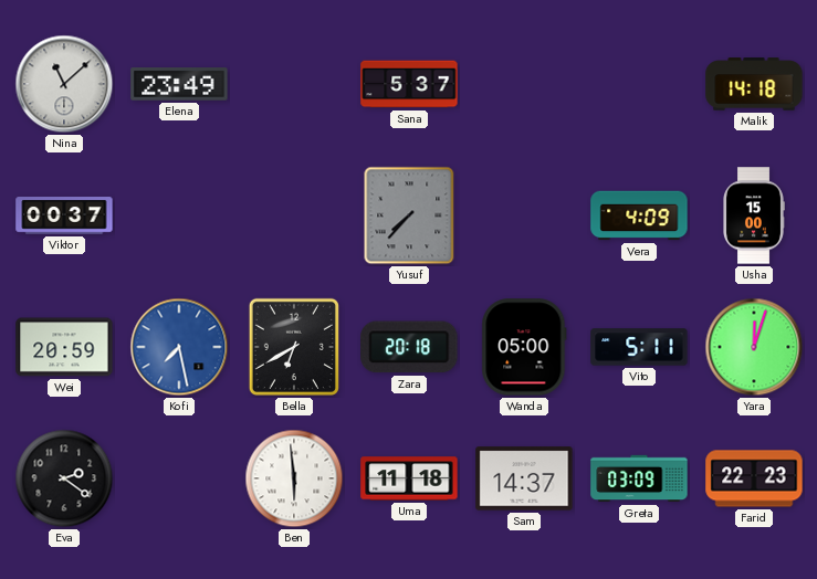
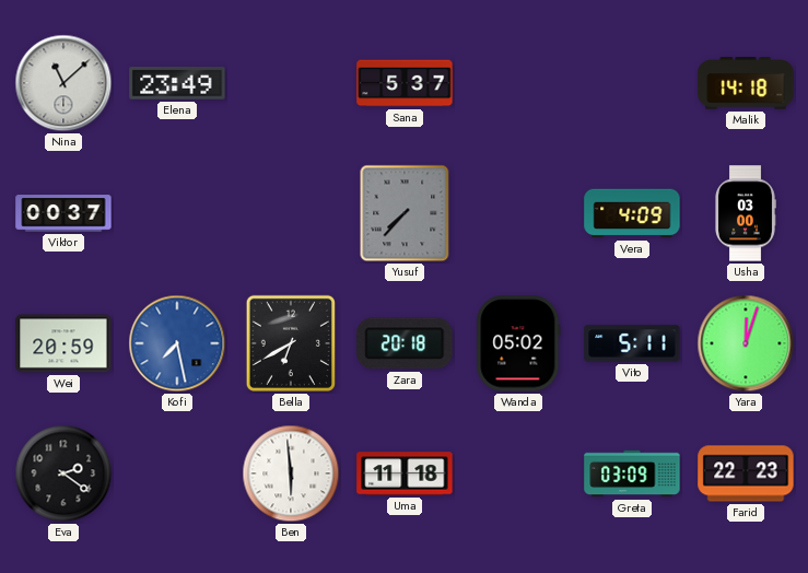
Usha: 15:00 -> 03:00
Wanda: 05:00 -> 05:02
Sam: 14:37 -> none
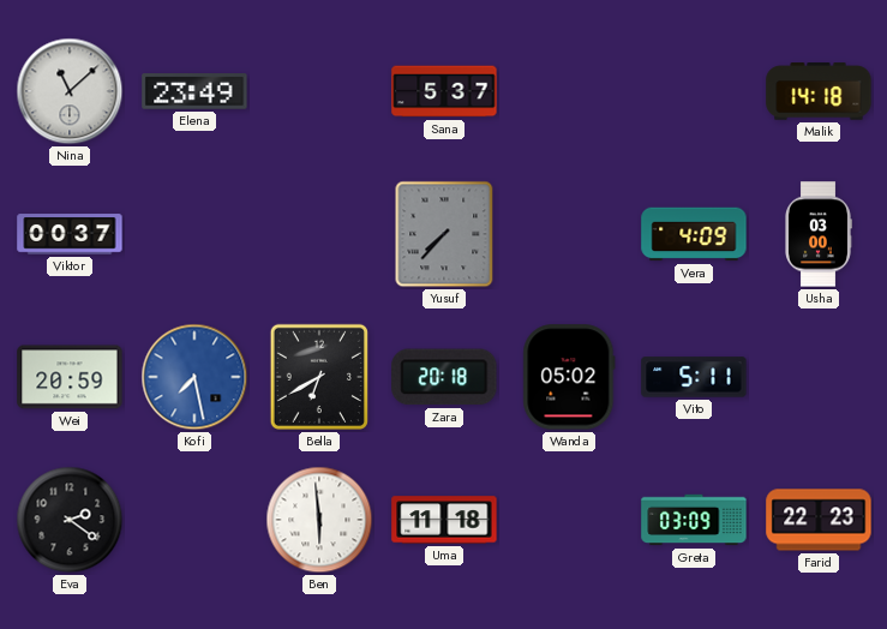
Yara: 12:03 -> none
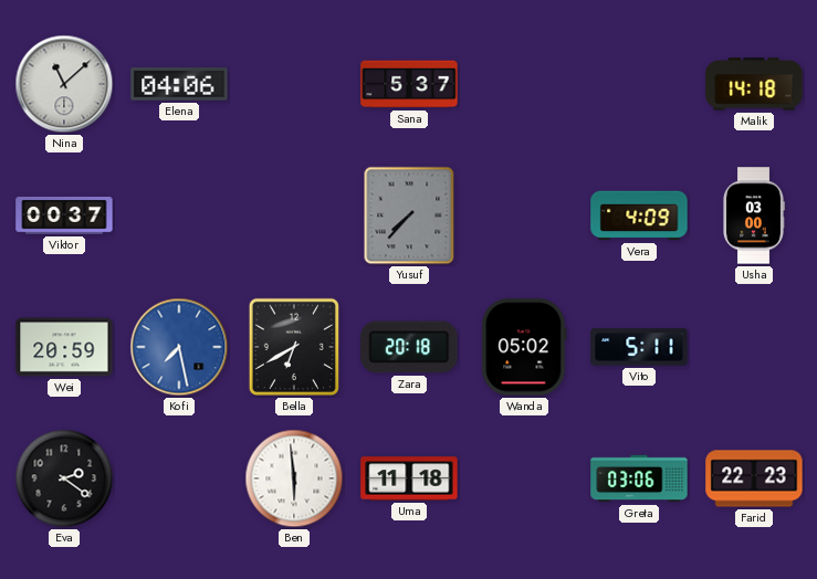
Elena: 23:49 -> 04:06
Greta: 03:09 -> 03:06
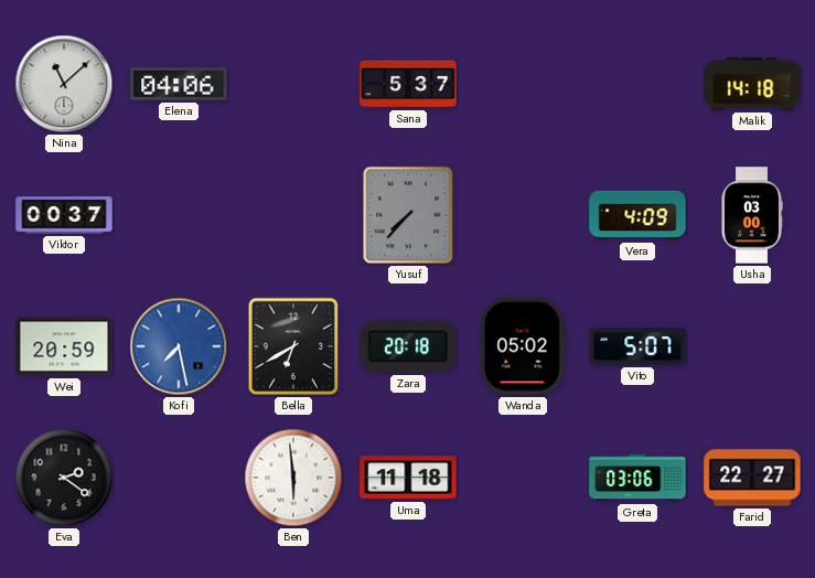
Vito: 5:11 -> 5:07
Farid: 22:23 -> 22:27
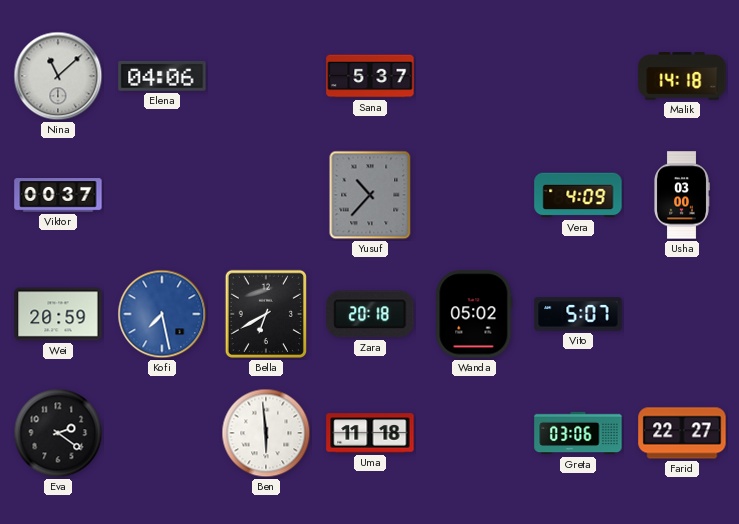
Yusuf: 7:37 -> 10:37
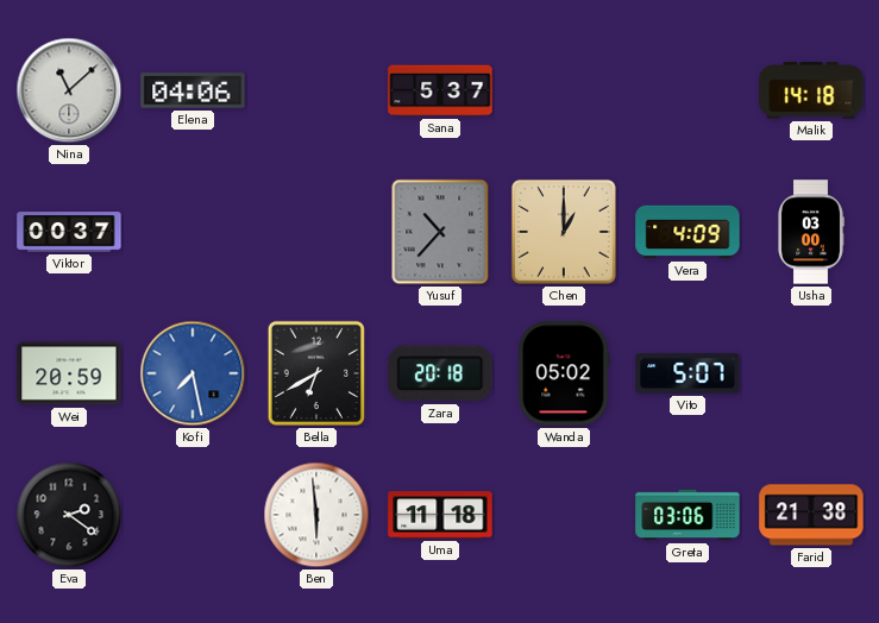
Chen: none -> 1:00
Farid: 22:27 -> 21:38
